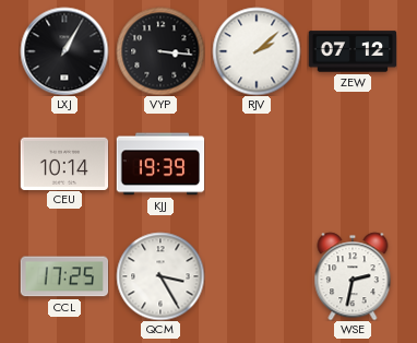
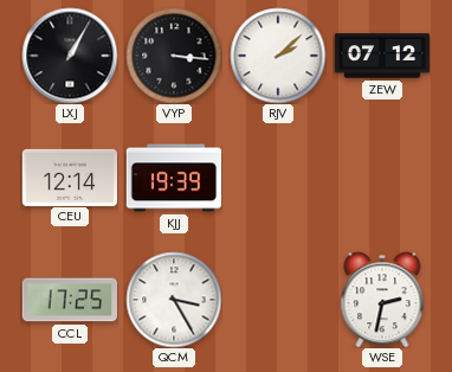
CEU: 10:14 -> 12:14
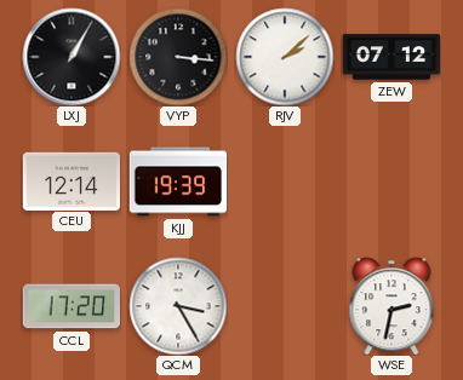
CCL: 17:25 -> 17:20
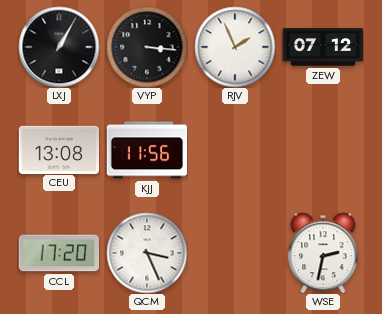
RJV: 2:08 -> 1:56
CEU: 12:14 -> 13:08
KJJ: 19:39 -> 11:56
QCM: 3:25 -> 3:26
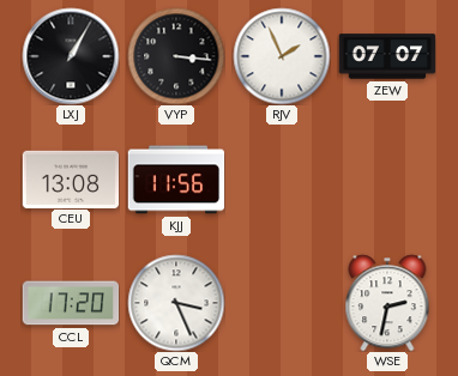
ZEW: 07:12 -> 07:07
